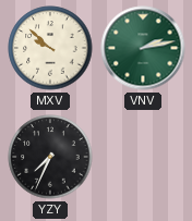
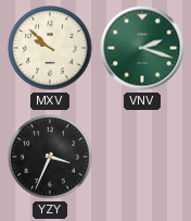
VNV: 2:13 -> 2:18
YZY: 7:34 -> 3:34
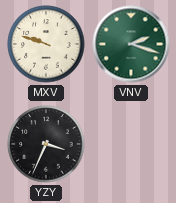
MXV: 9:52 -> 9:48
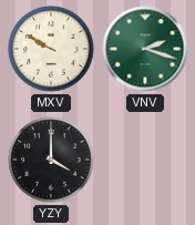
MXV: 9:48 -> 9:50
YZY: 3:34 -> 4:00
